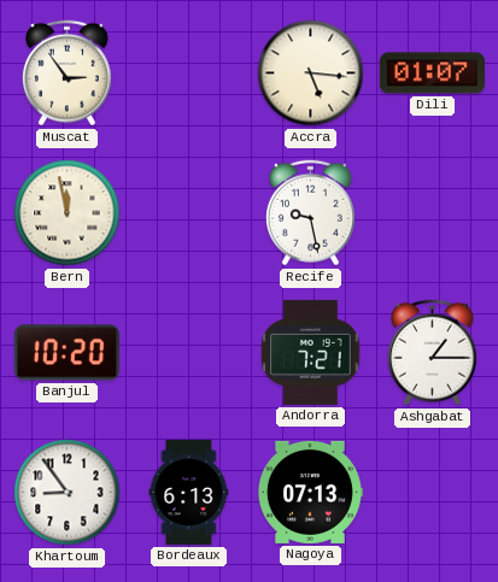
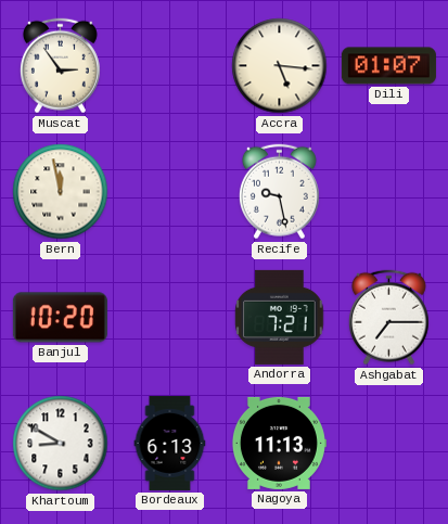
Ashgabat: 1:15 -> 7:15
Khartoum: 8:54 -> 8:50
Nagoya: 07:13 -> 11:13
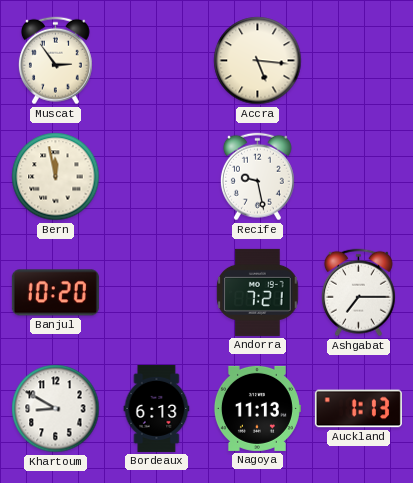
Dili: 01:07 -> none
Auckland: none -> 1:13
